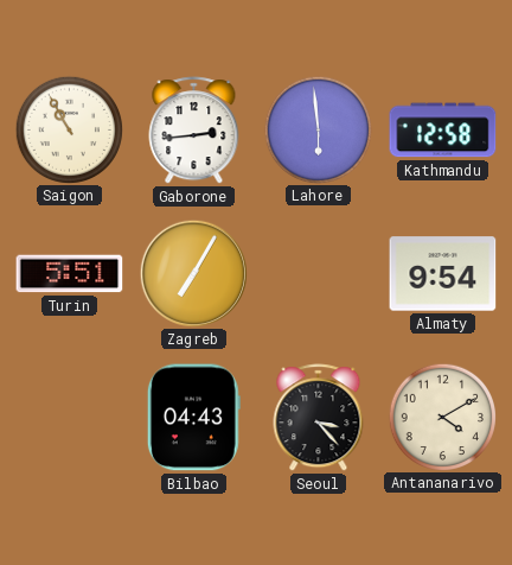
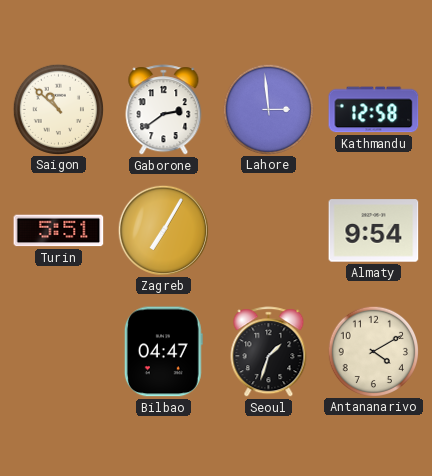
Saigon: 10:55 -> 10:52
Gaborone: 2:44 -> 2:39
Lahore: 5:59 -> 2:59
Bilbao: 04:43 -> 04:47
Seoul: 3:23 -> 1:33
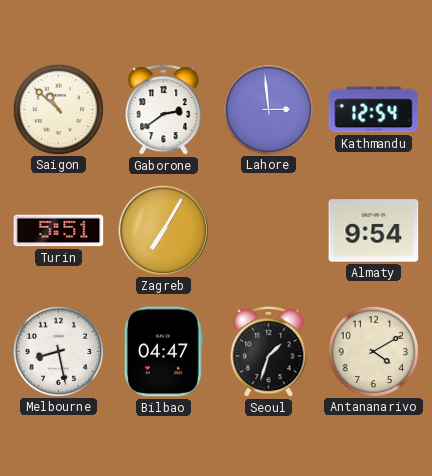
Kathmandu: 12:58 -> 12:54
Melbourne: none -> 8:28
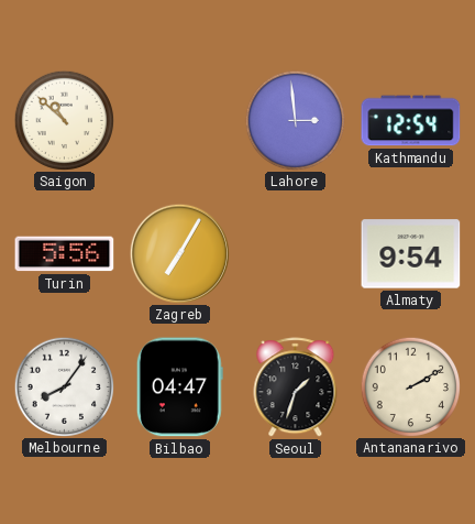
Gaborone: 2:39 -> none
Turin: 5:51 -> 5:56
Melbourne: 8:28 -> 8:06
Antananarivo: 4:10 -> 2:10
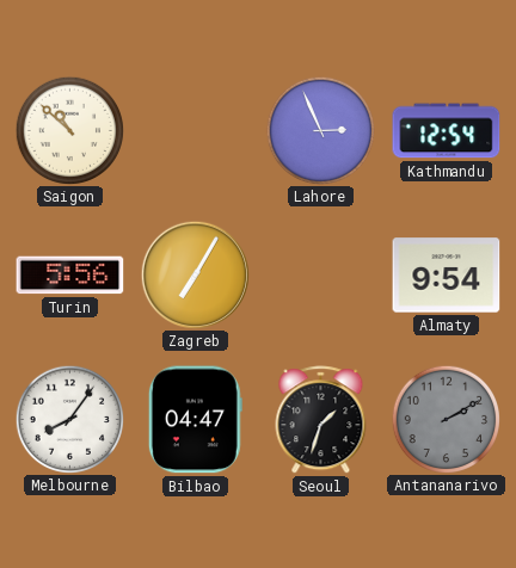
Lahore: 2:59 -> 2:56
Antananarivo dial: cream -> grey
